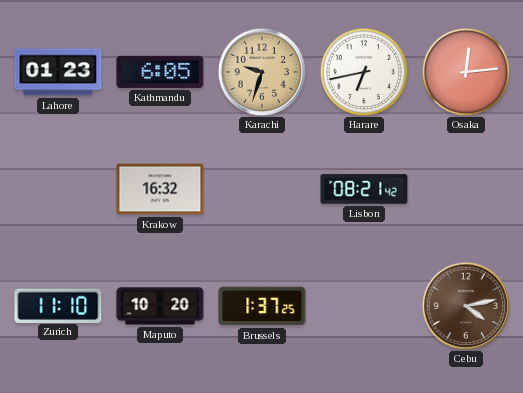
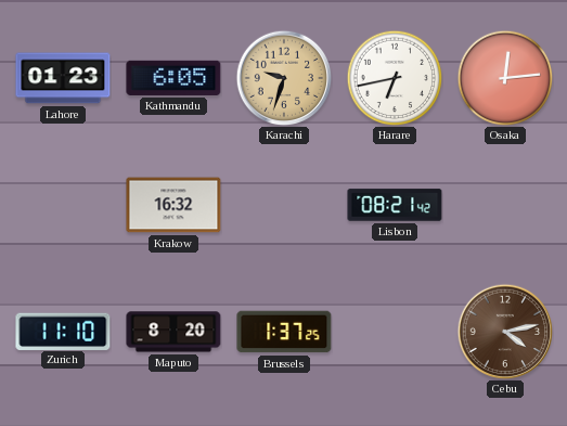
Maputo: 10:20 -> 8:20
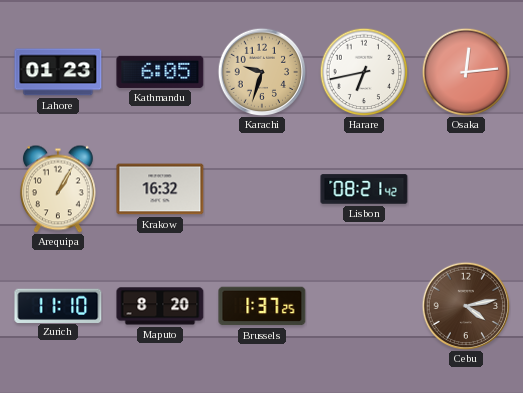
Arequipa: none -> 1:05
